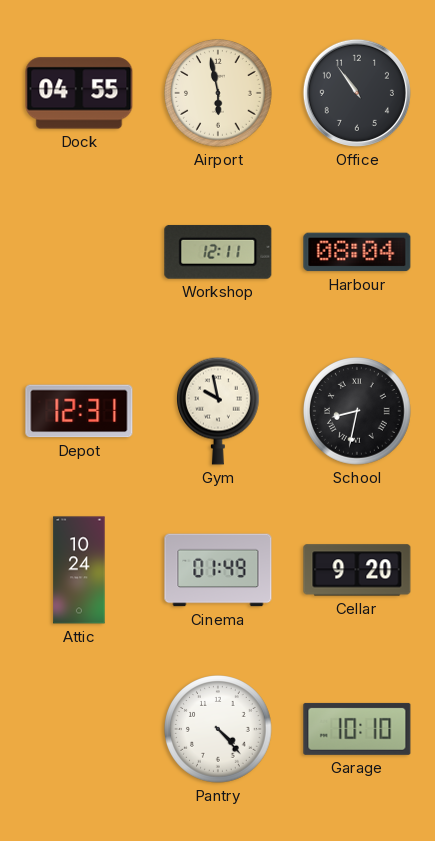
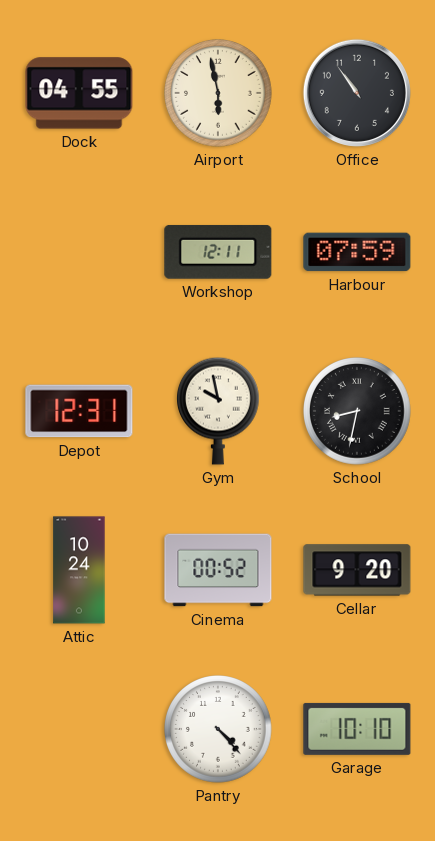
Harbour: 08:04 -> 07:59
Cinema: 01:49 -> 00:52
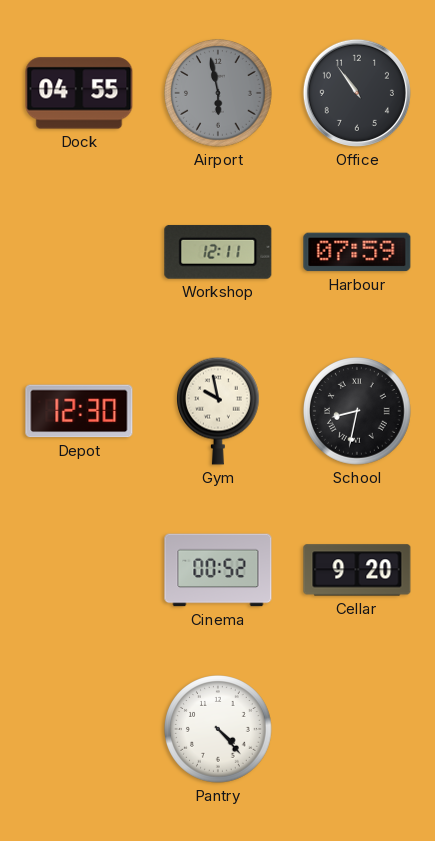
Airport dial: cream -> grey
Depot: 12:31 -> 12:30
Attic: 10:24 -> none
Garage: 10:10 -> none
